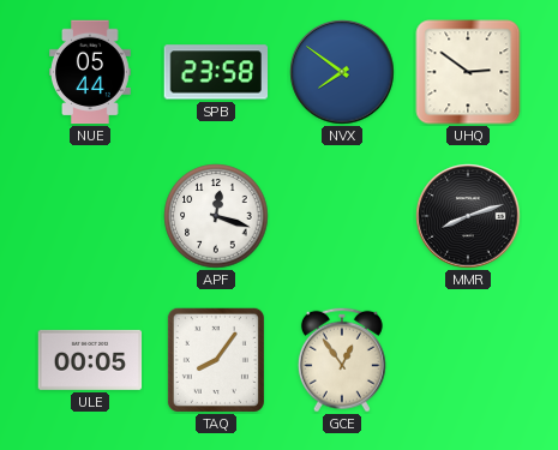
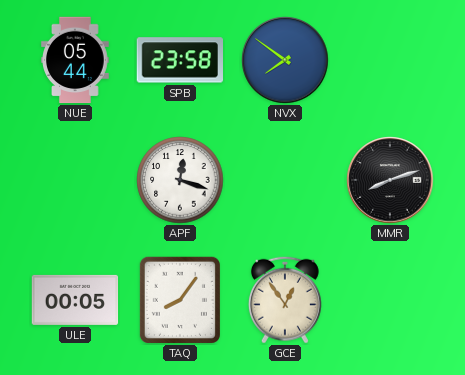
UHQ: 2:51 -> none
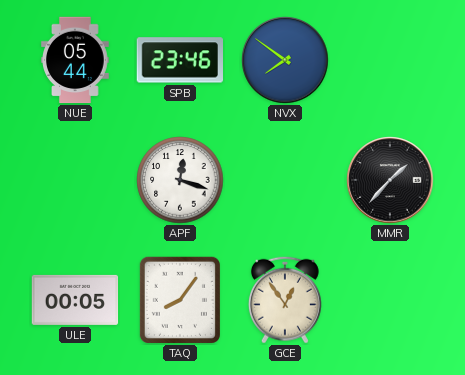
SPB: 23:58 -> 23:46
MMR: 8:12 -> 1:37
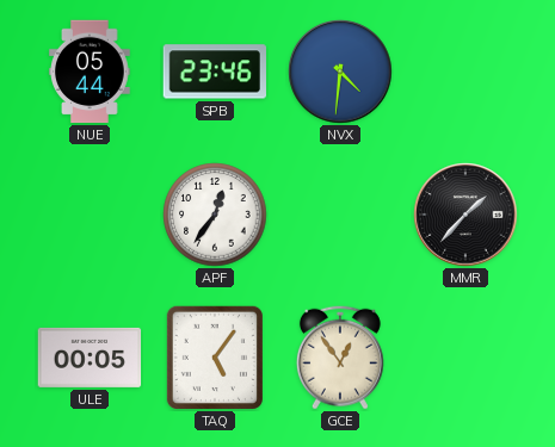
NVX: 7:51 -> 4:31
APF: 12:18 -> 12:36
TAQ: 8:06 -> 5:06
